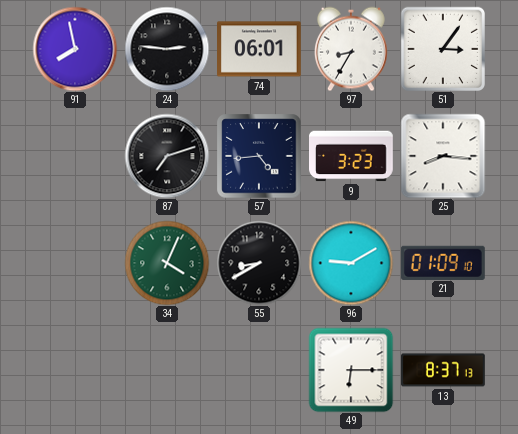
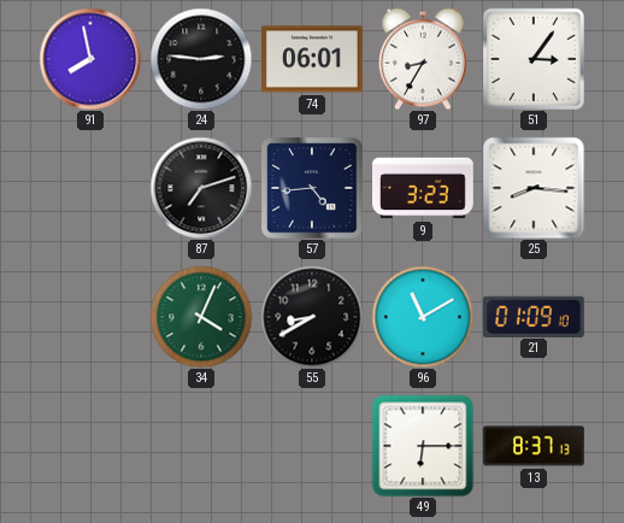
96: 9:10 -> 11:10
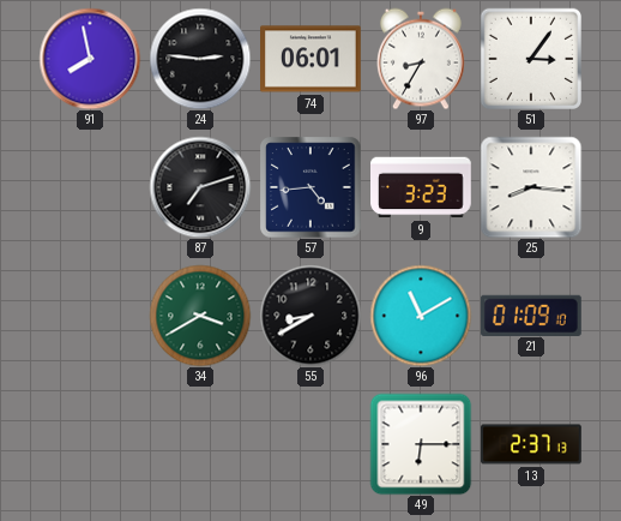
34: 4:04 -> 3:40
13: 8:37 -> 2:37
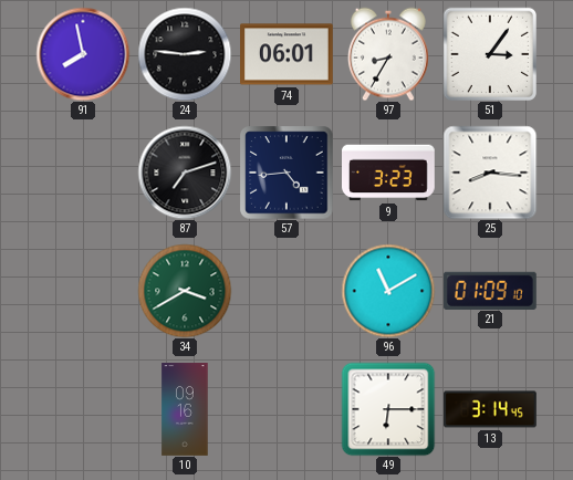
55: 8:40 -> none
10: none -> 09:16
13: 2:37 -> 3:14
